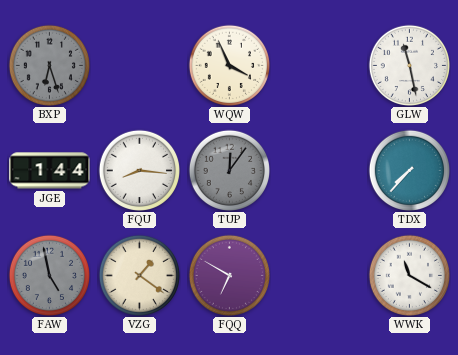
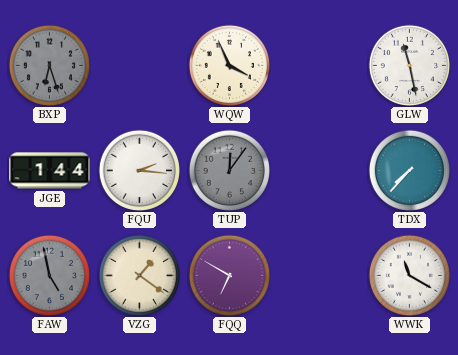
FQU: 8:16 -> 2:16
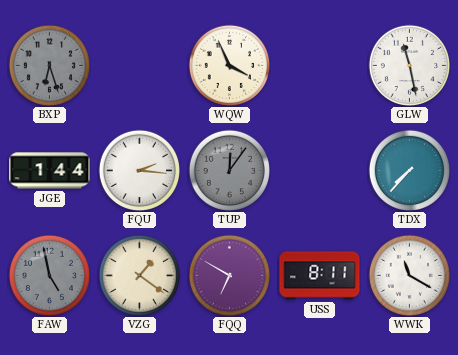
USS: none -> 8:11
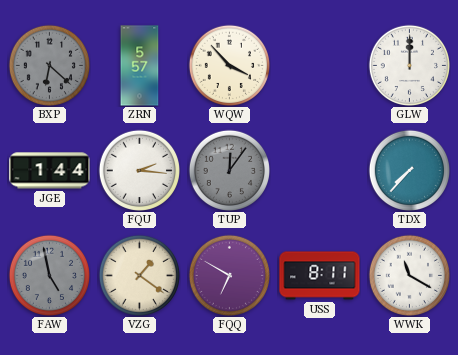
BXP: 6:27 -> 6:22
ZRN: none -> 5:57
WQW: 3:56 -> 3:53
GLW: 11:28 -> 12:00
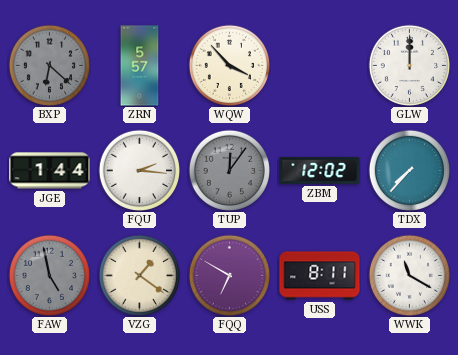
ZBM: none -> 12:02
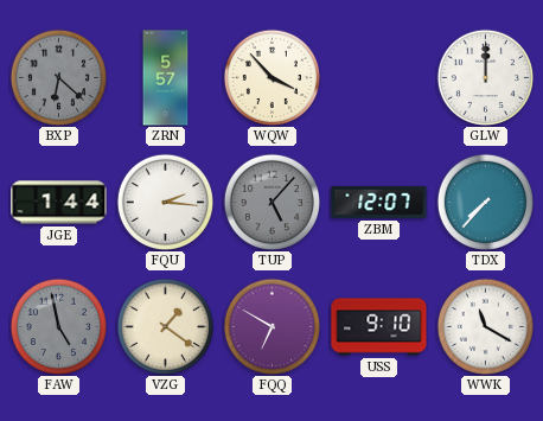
TUP: 12:06 -> 5:07
ZBM: 12:02 -> 12:07
USS: 8:11 -> 9:10
